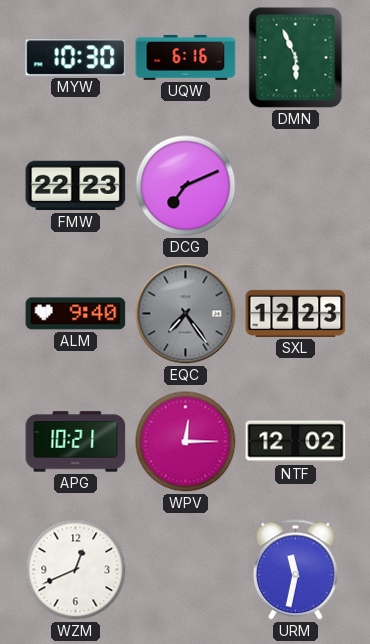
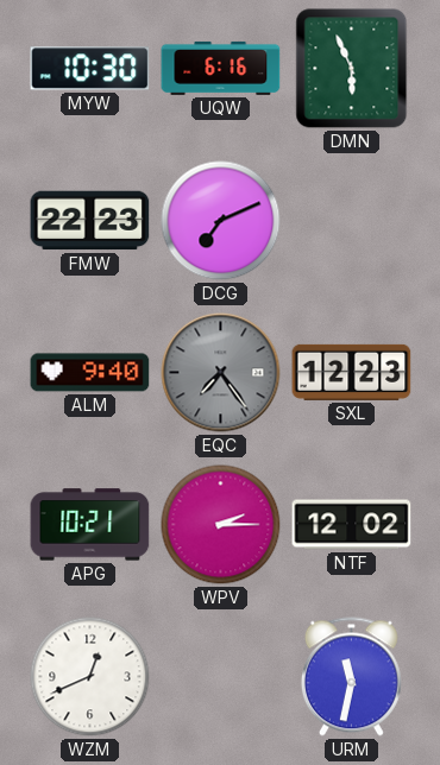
WPV: 12:15 -> 2:15
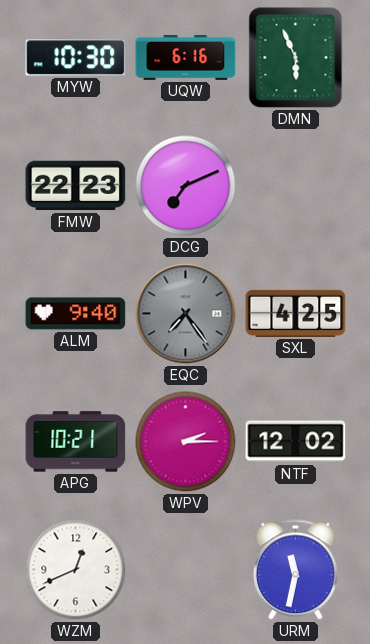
SXL: 12:23 -> 4:25
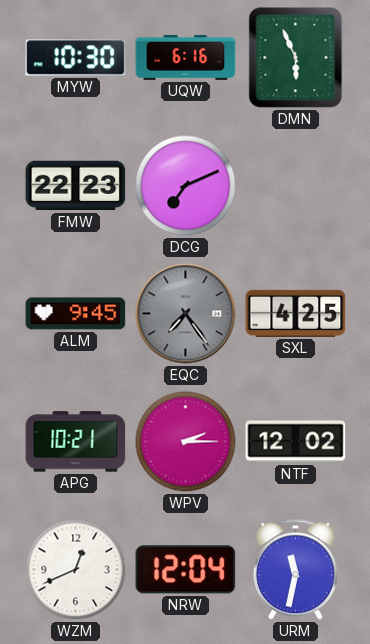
ALM: 9:40 -> 9:45
NRW: none -> 12:04
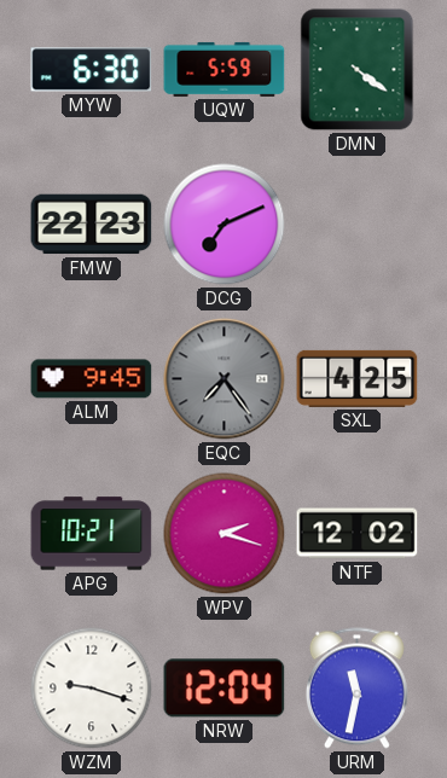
MYW: 10:30 -> 6:30
UQW: 6:16 -> 5:59
DMN: 5:56 -> 4:21
WPV: 2:15 -> 2:18
WZM: 12:41 -> 9:18
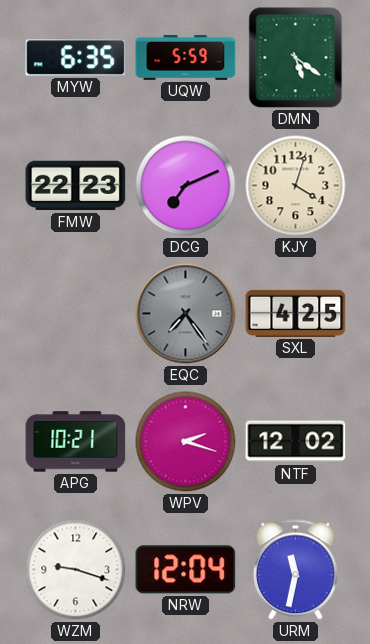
MYW: 6:30 -> 6:35
DMN: 4:21 -> 5:21
KJY: none -> 4:03
ALM: 9:45 -> none
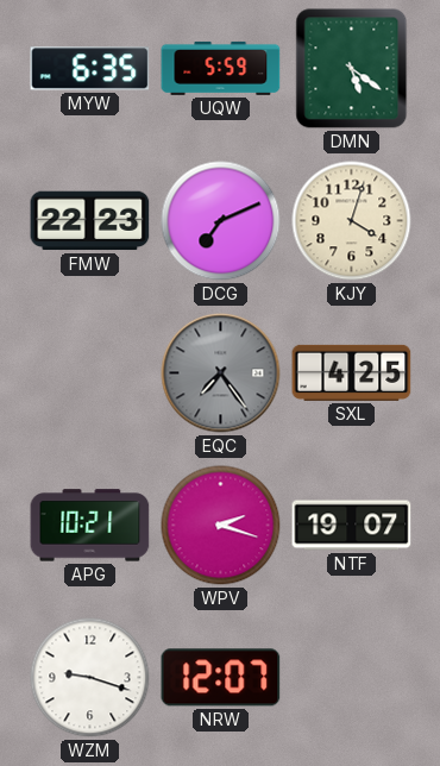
NTF: 12:02 -> 19:07
NRW: 12:04 -> 12:07
URM: 11:32 -> none
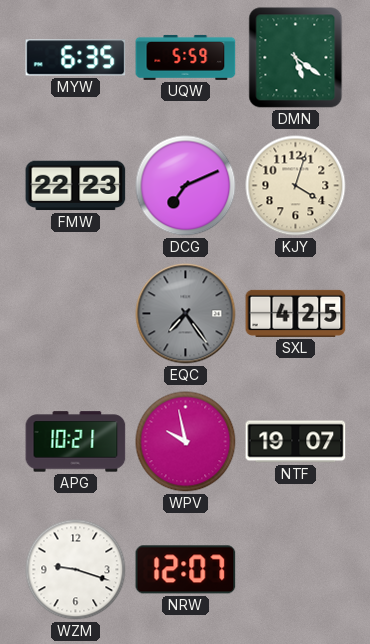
WPV: 2:18 -> 9:58
